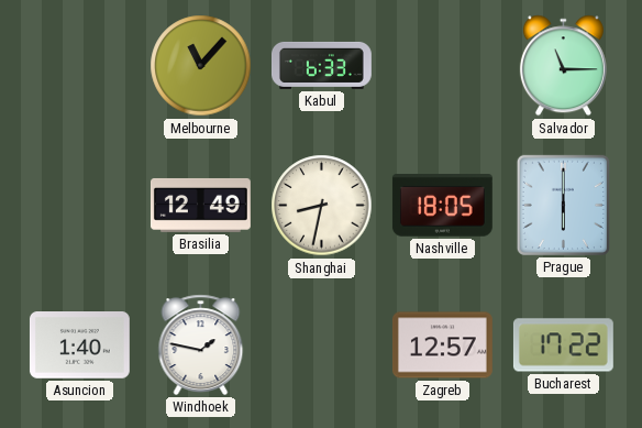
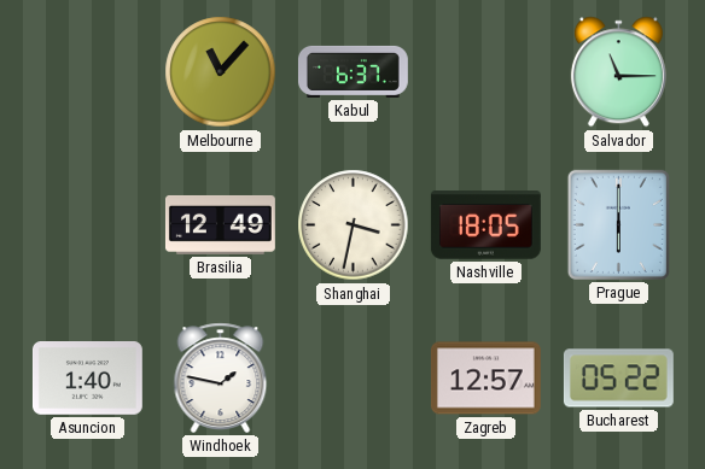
Kabul: 6:33 -> 6:37
Shanghai: 8:32 -> 3:32
Bucharest: 17:22 -> 05:22
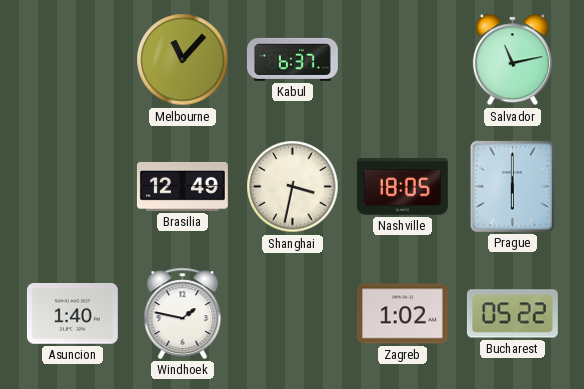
Salvador: 11:15 -> 11:13
Zagreb: 12:57 -> 1:02
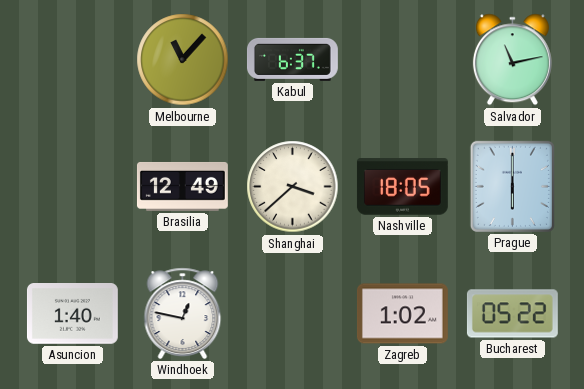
Shanghai: 3:32 -> 3:38
Windhoek: 1:47 -> 12:47
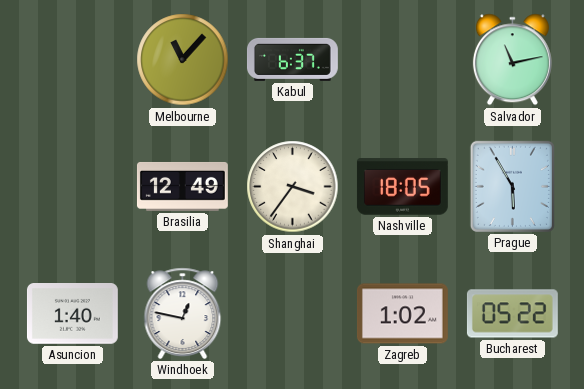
Shanghai: 3:38 -> 3:36
Prague: 6:00 -> 5:55
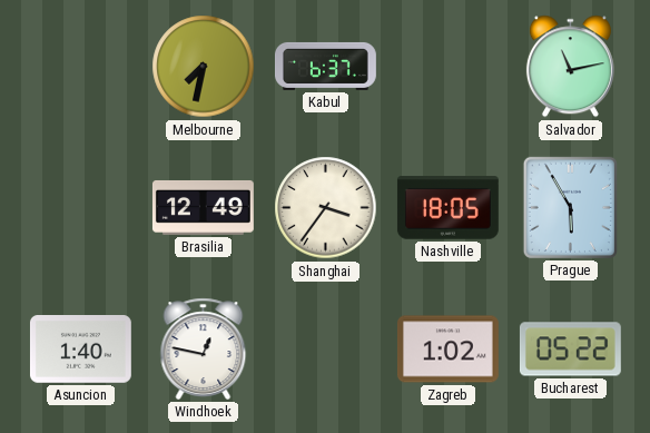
Melbourne: 11:07 -> 7:32
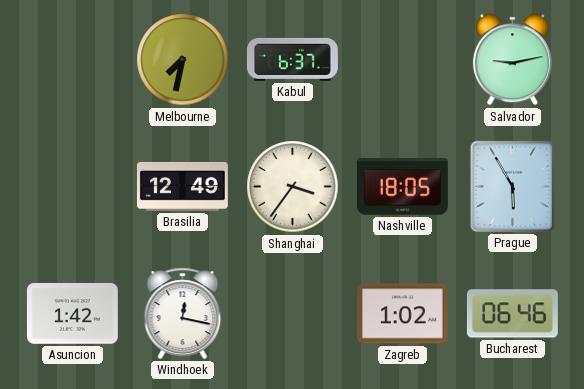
Salvador: 11:13 -> 9:13
Asuncion: 1:40 -> 1:42
Windhoek: 12:47 -> 12:17
Bucharest: 05:22 -> 06:46
